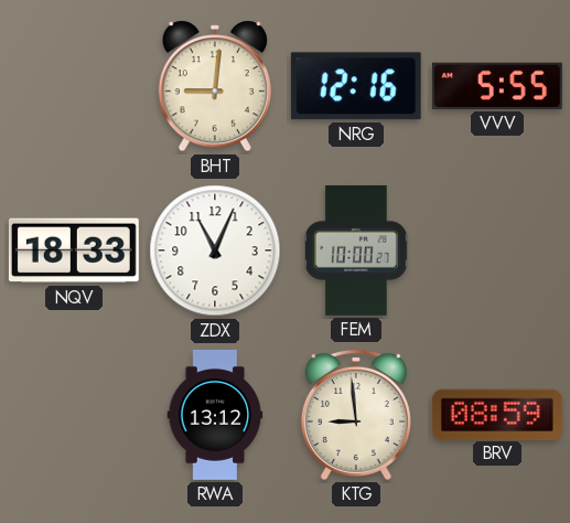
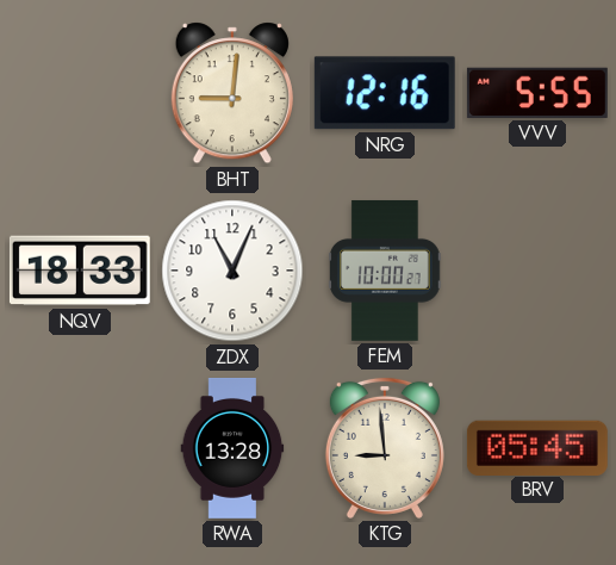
RWA: 13:12 -> 13:28
BRV: 08:59 -> 05:45
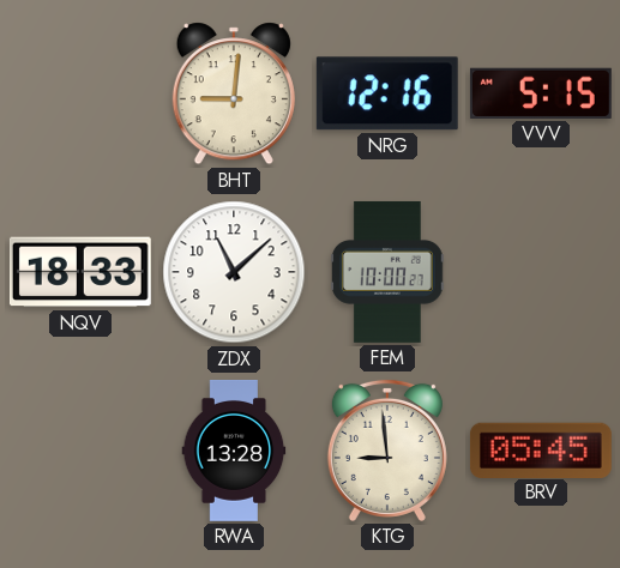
VVV: 5:55 -> 5:15
ZDX: 11:04 -> 11:08
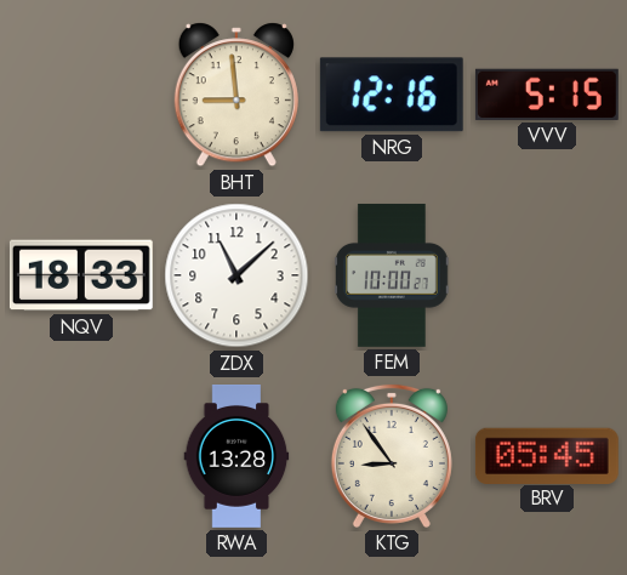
BHT: 9:01 -> 8:59
KTG: 8:59 -> 8:54
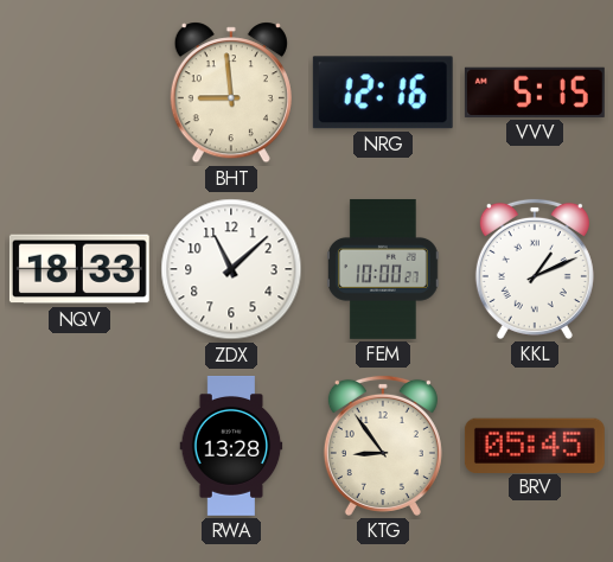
KKL: none -> 1:11
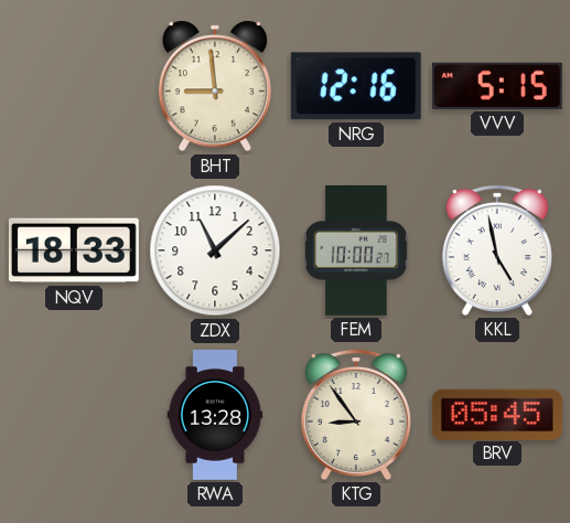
KKL: 1:11 -> 4:58
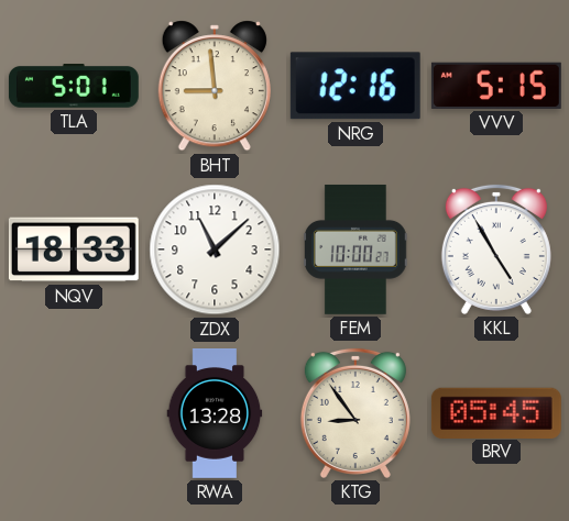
TLA: none -> 5:01
KKL: 4:58 -> 4:55
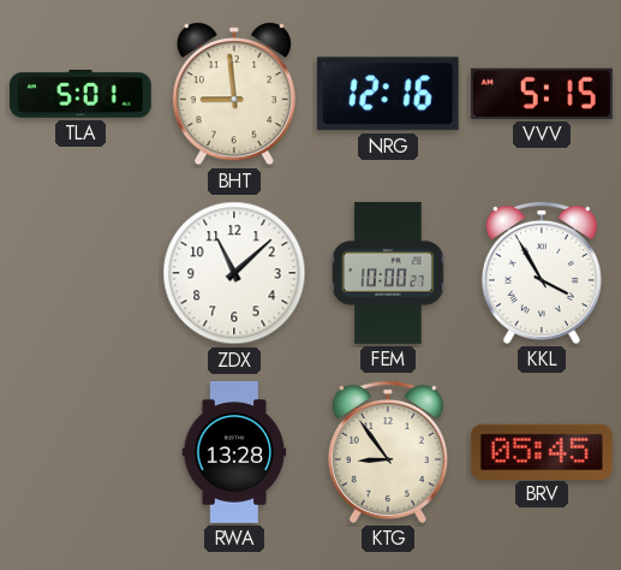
NQV: 18:33 -> none
KKL: 4:55 -> 3:55
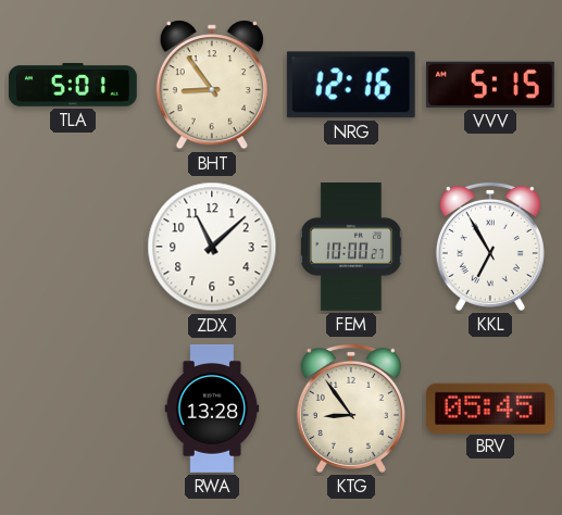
BHT: 8:59 -> 8:54
KKL: 3:55 -> 6:55
